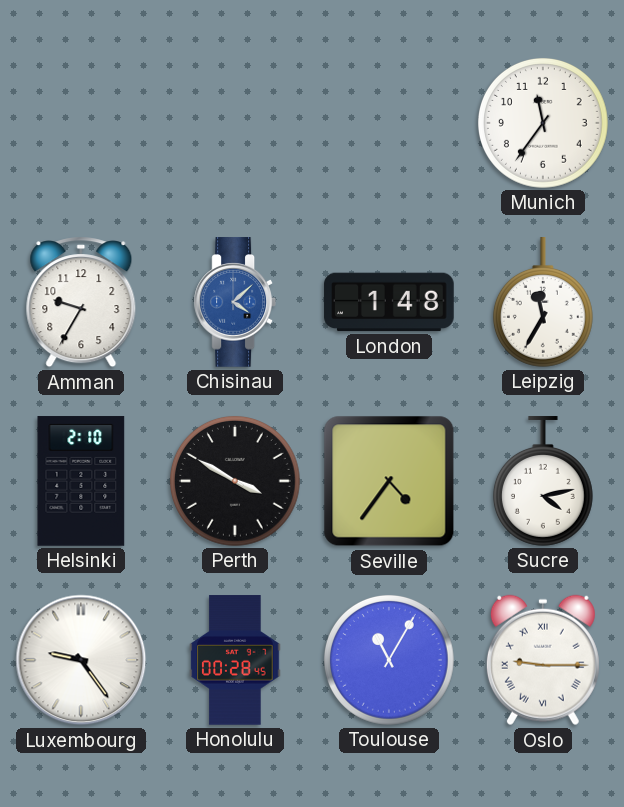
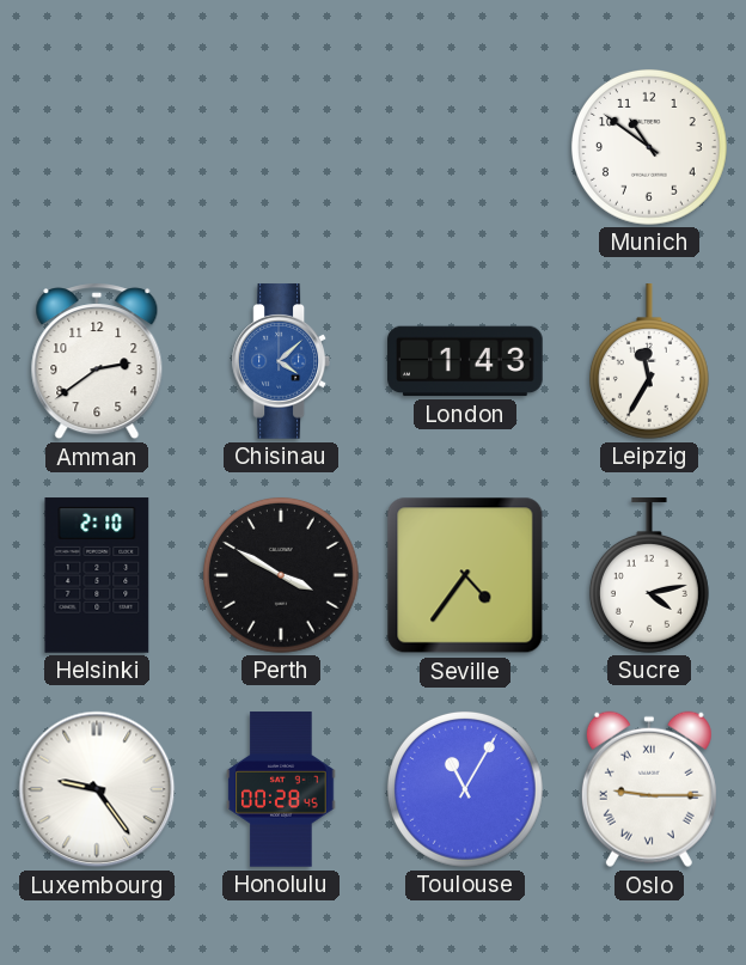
Munich: 11:36 -> 10:51
Amman: 9:35 -> 2:39
London: 1:48 -> 1:43
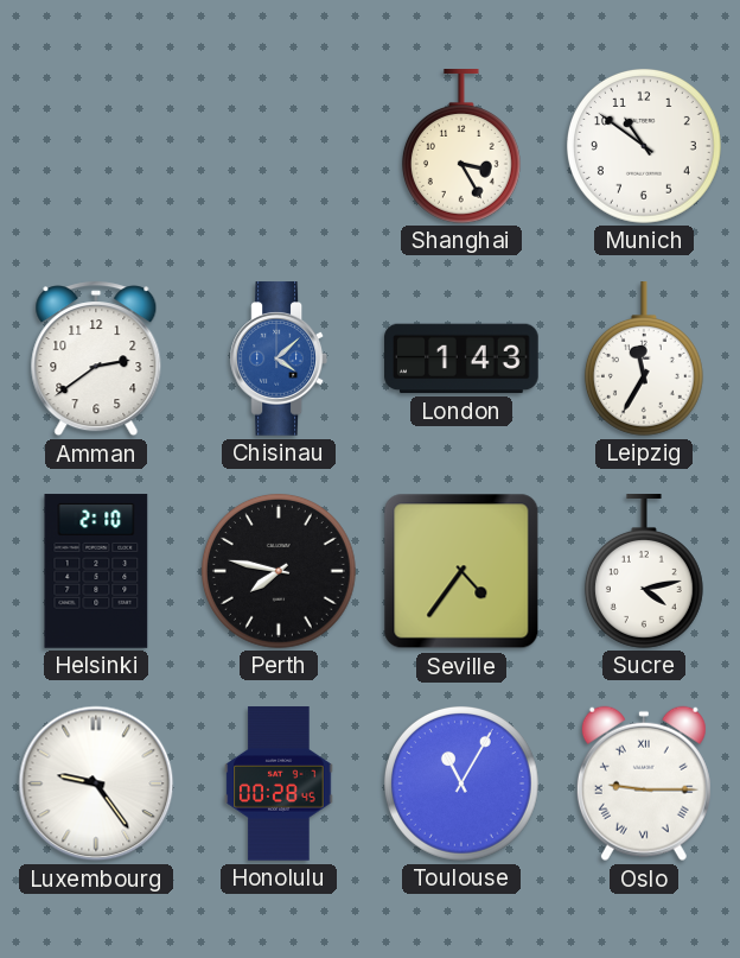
Shanghai: none -> 3:25
Perth: 3:50 -> 7:47
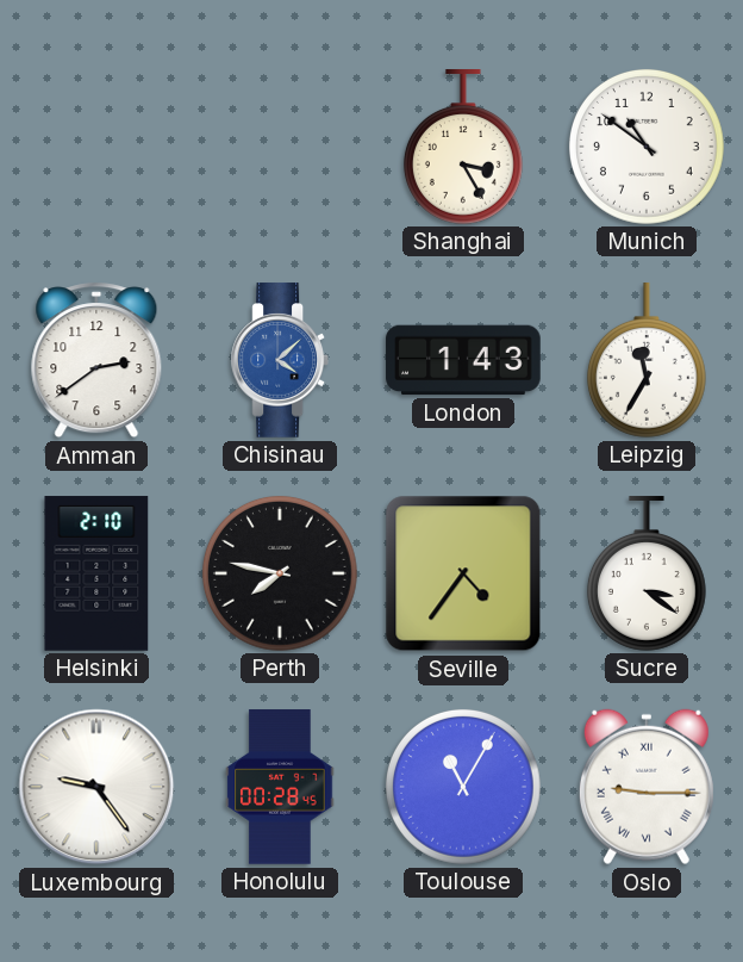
Sucre: 4:13 -> 3:21
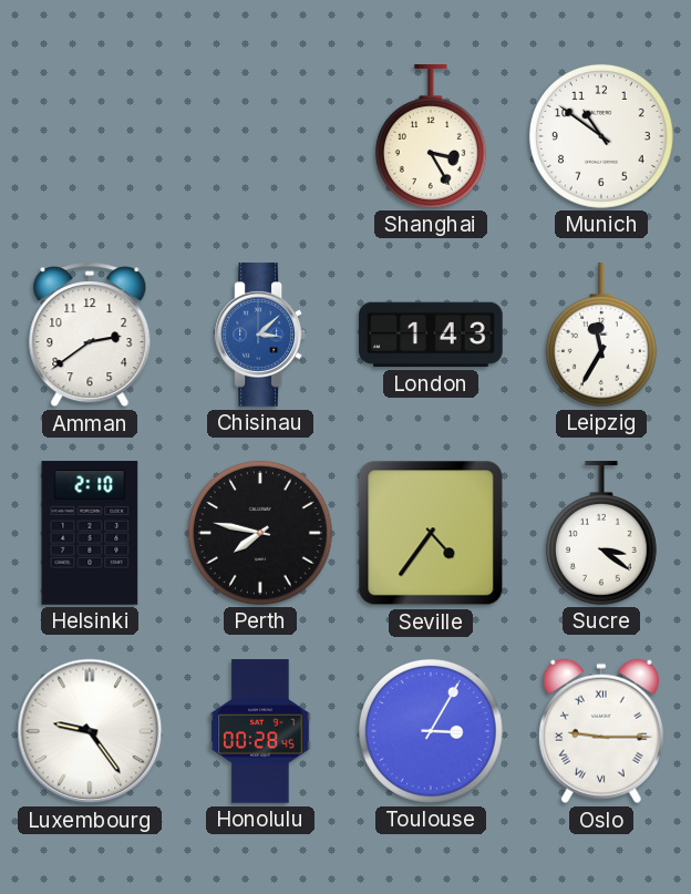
Chisinau: 4:08 -> 3:08
Toulouse: 11:05 -> 3:05
